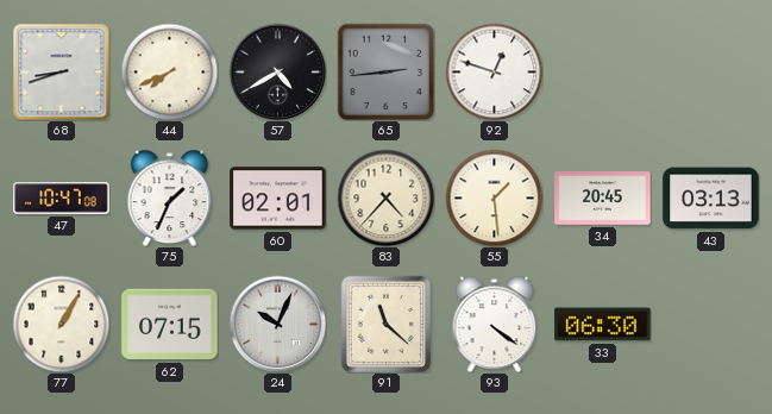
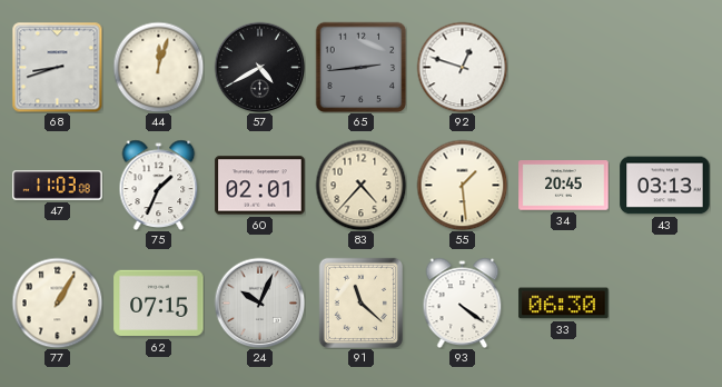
44: 7:41 -> 12:03
47: 10:47 -> 11:03
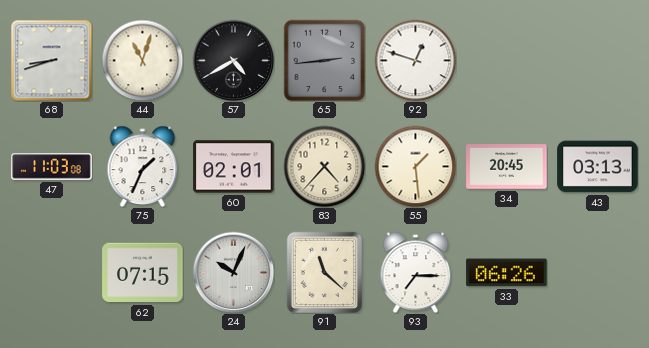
44: 12:03 -> 11:03
77: 1:05 -> none
93: 4:21 -> 7:15
33: 06:30 -> 06:26
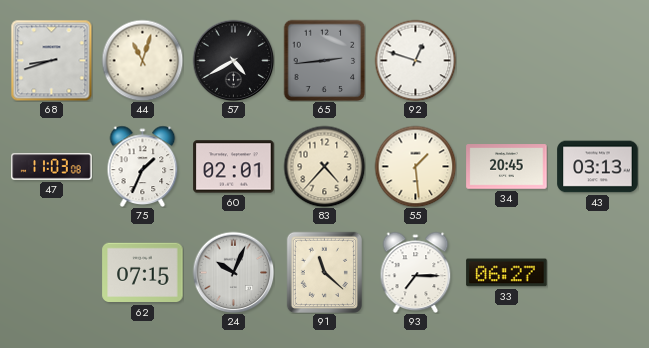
33: 06:26 -> 06:27
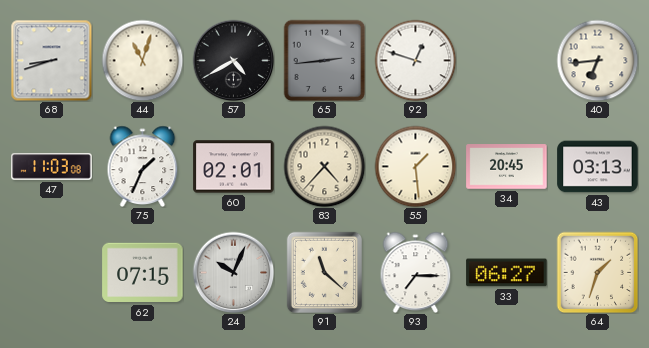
40: none -> 6:44
64: none -> 1:33
